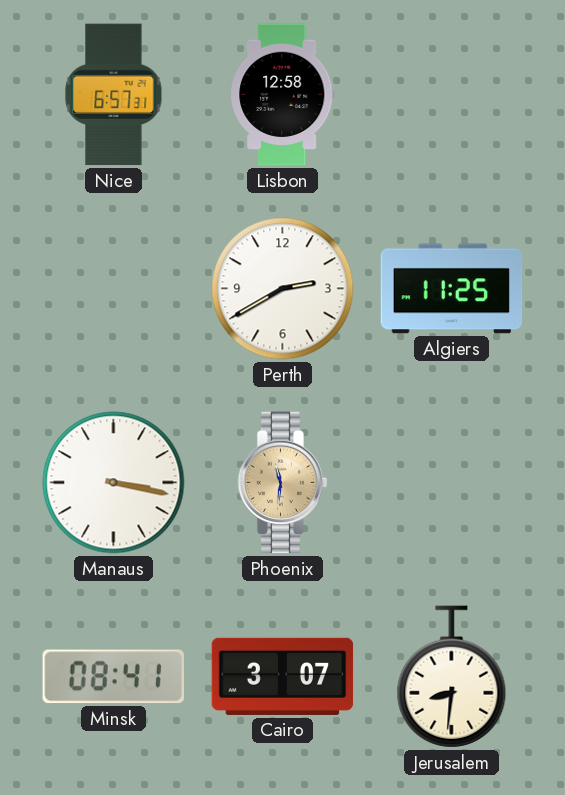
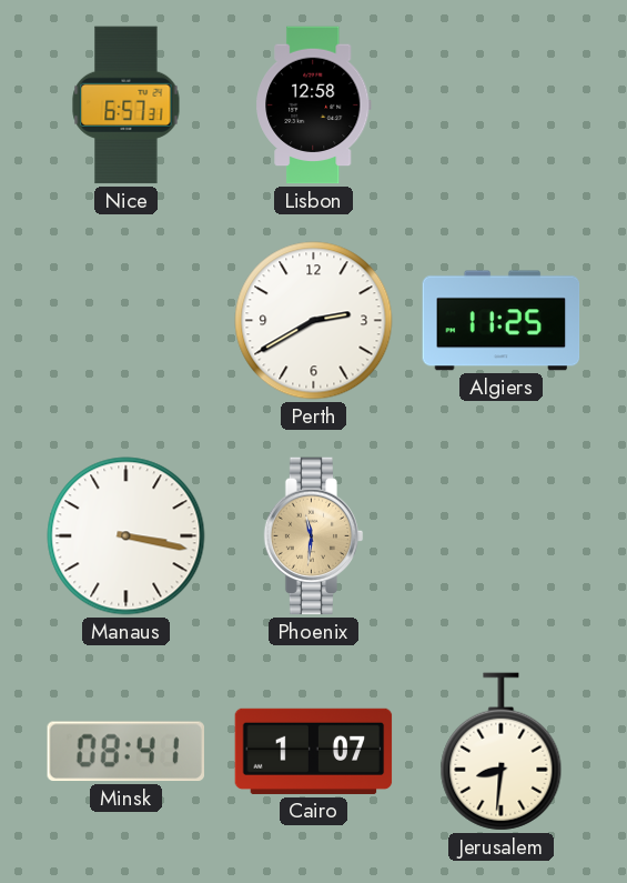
Cairo: 3:07 -> 1:07
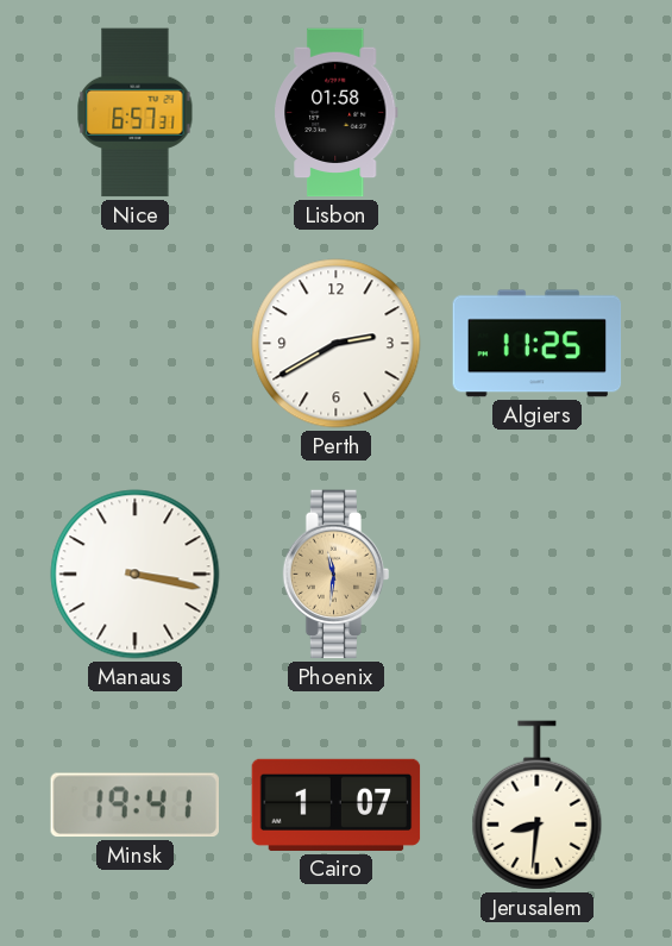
Lisbon: 12:58 -> 01:58
Minsk: 08:41 -> 19:41
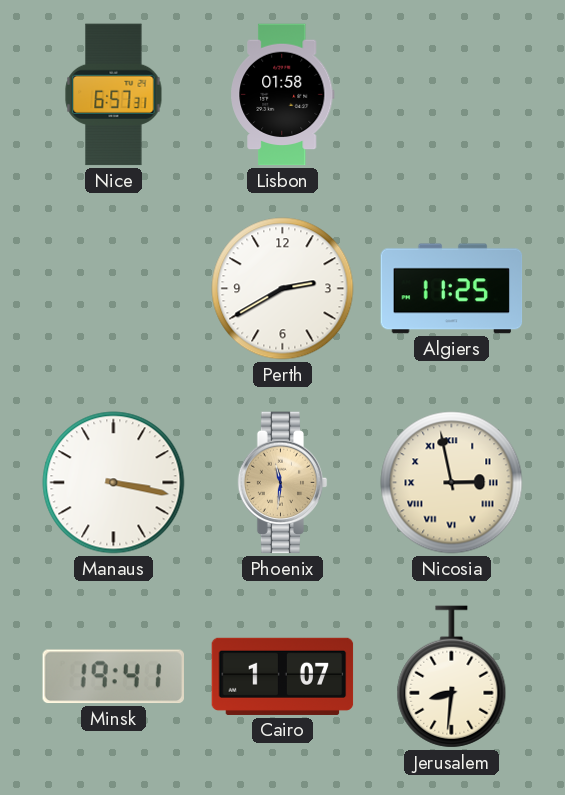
Nicosia: none -> 2:58
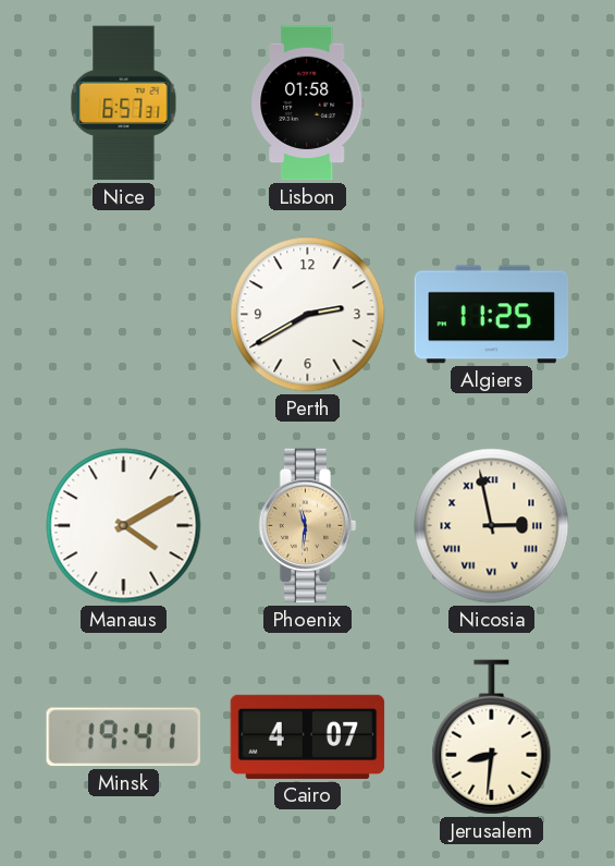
Manaus: 3:17 -> 4:10
Cairo: 1:07 -> 4:07
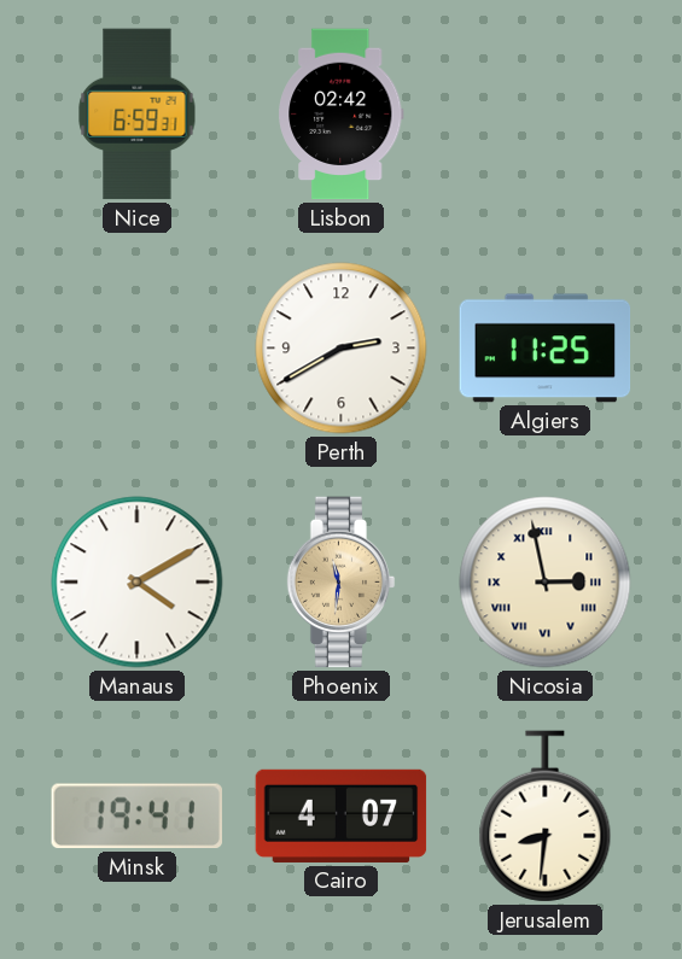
Nice: 6:57 -> 6:59
Lisbon: 01:58 -> 02:42
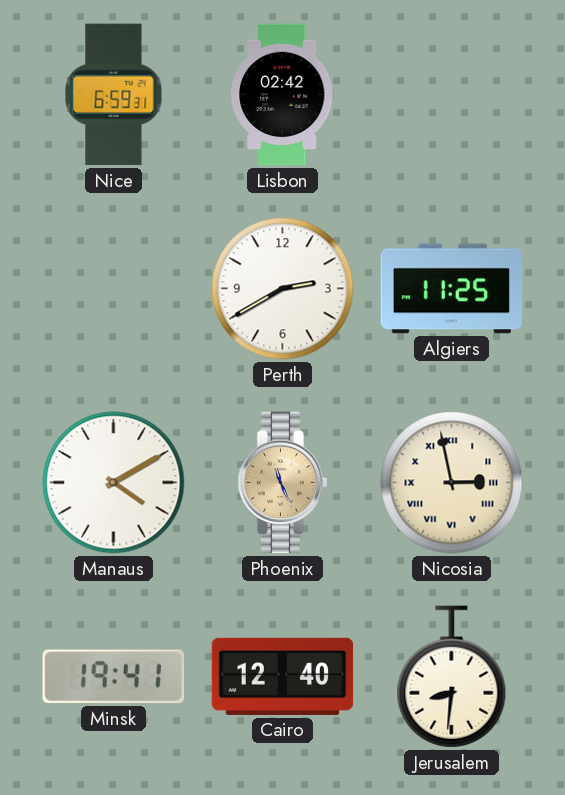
Phoenix: 11:31 -> 11:26
Cairo: 4:07 -> 12:40
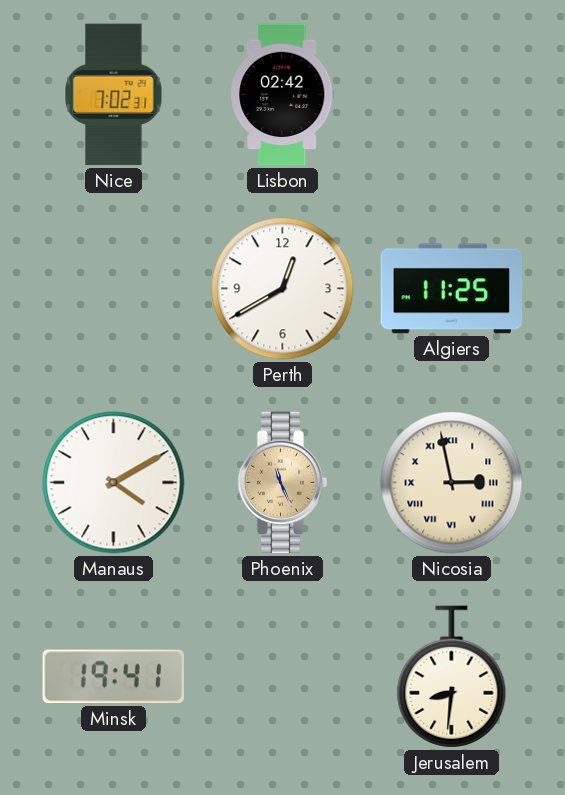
Nice: 6:59 -> 7:02
Perth: 2:40 -> 12:40
Cairo: 12:40 -> none
